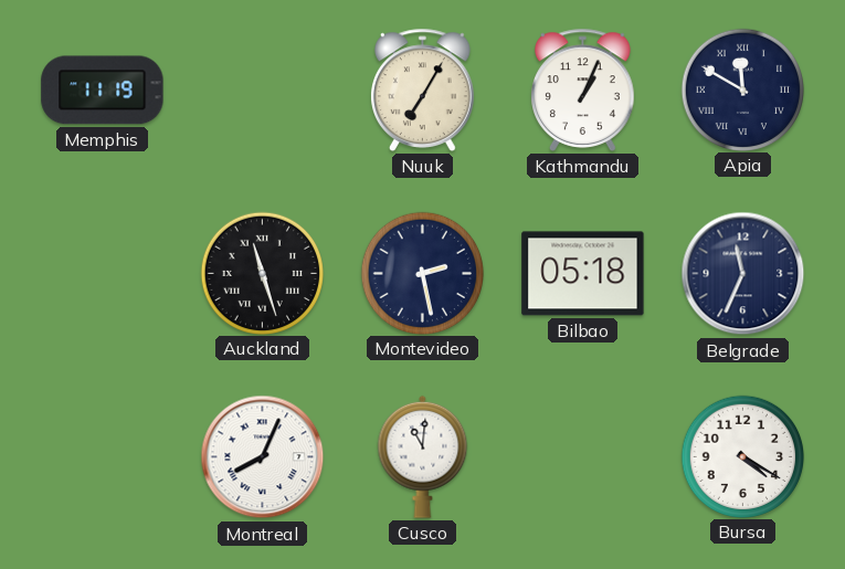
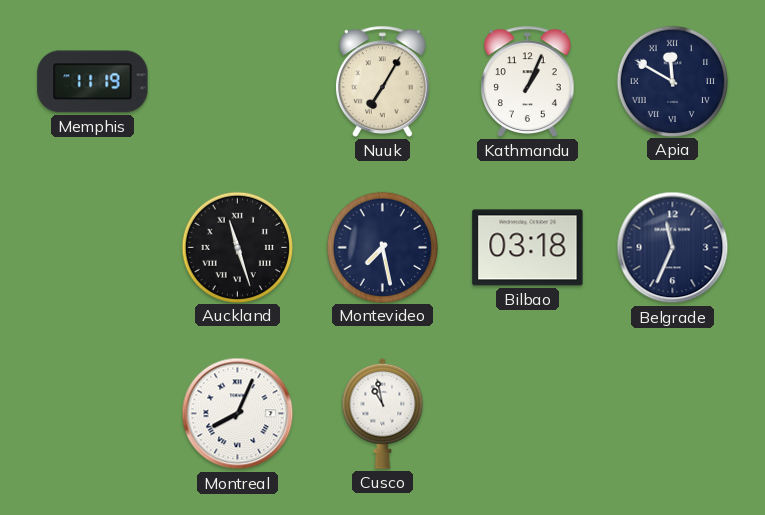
Montevideo: 2:28 -> 7:28
Bilbao: 05:18 -> 03:18
Cusco: 11:01 -> 10:58
Bursa: 4:20 -> none
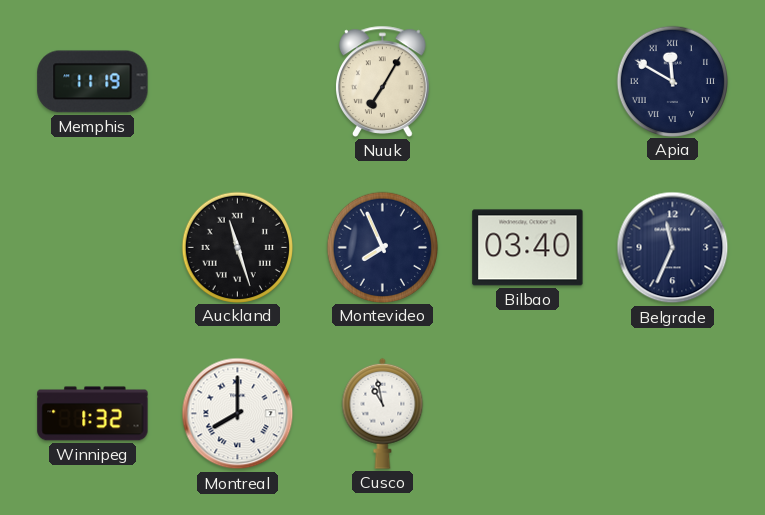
Kathmandu: 1:04 -> none
Montevideo: 7:28 -> 7:56
Bilbao: 03:18 -> 03:40
Winnipeg: none -> 1:32
Montreal: 8:04 -> 8:00
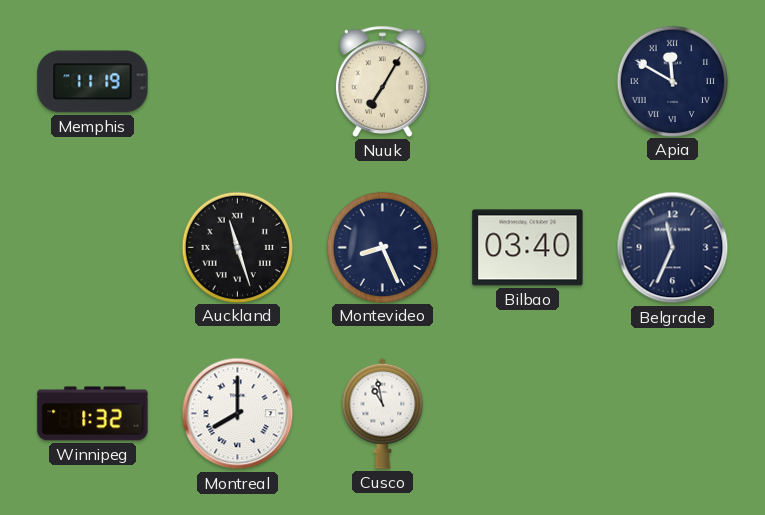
Montevideo: 7:56 -> 8:26
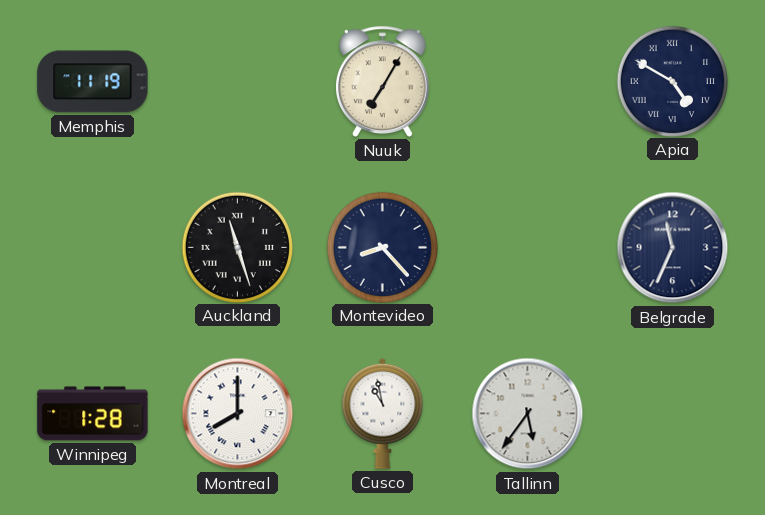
Apia: 11:50 -> 4:50
Montevideo: 8:26 -> 8:23
Bilbao: 03:40 -> none
Winnipeg: 1:32 -> 1:28
Tallinn: none -> 5:36
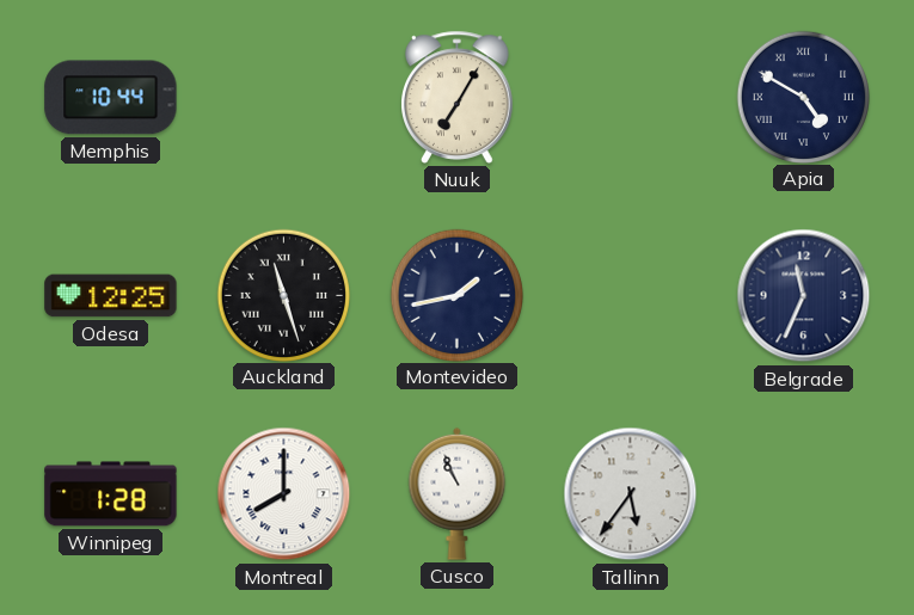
Memphis: 11:19 -> 10:44
Odesa: none -> 12:25
Montevideo: 8:23 -> 1:43
Cusco: 10:58 -> 10:56
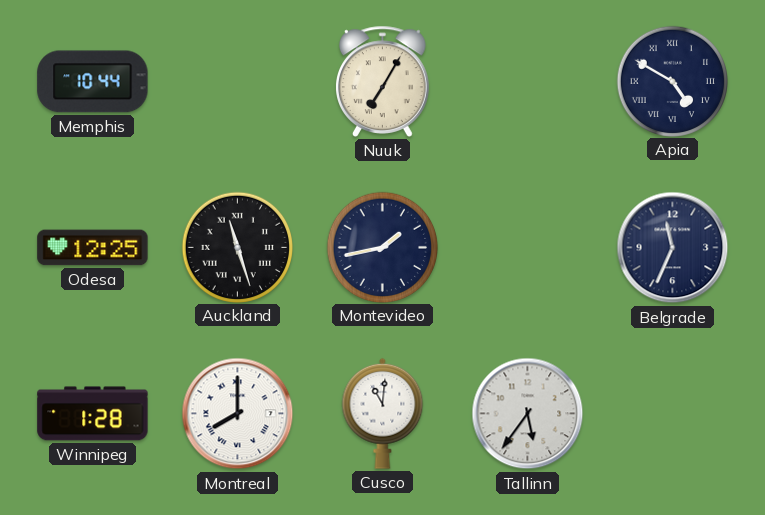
Cusco: 10:56 -> 11:01
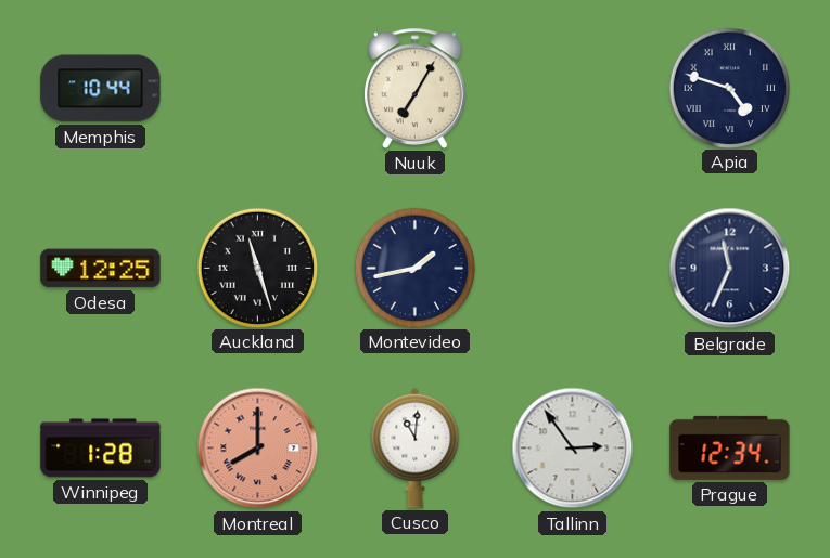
Apia: 4:50 -> 4:48
Montreal dial: white -> salmon
Tallinn: 5:36 -> 2:54
Prague: none -> 12:34
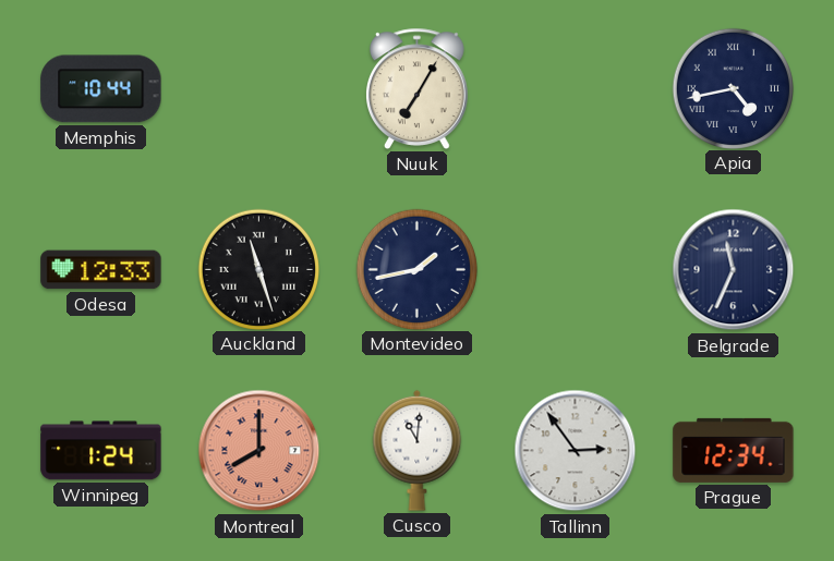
Apia: 4:48 -> 4:43
Odesa: 12:25 -> 12:33
Winnipeg: 1:28 -> 1:24
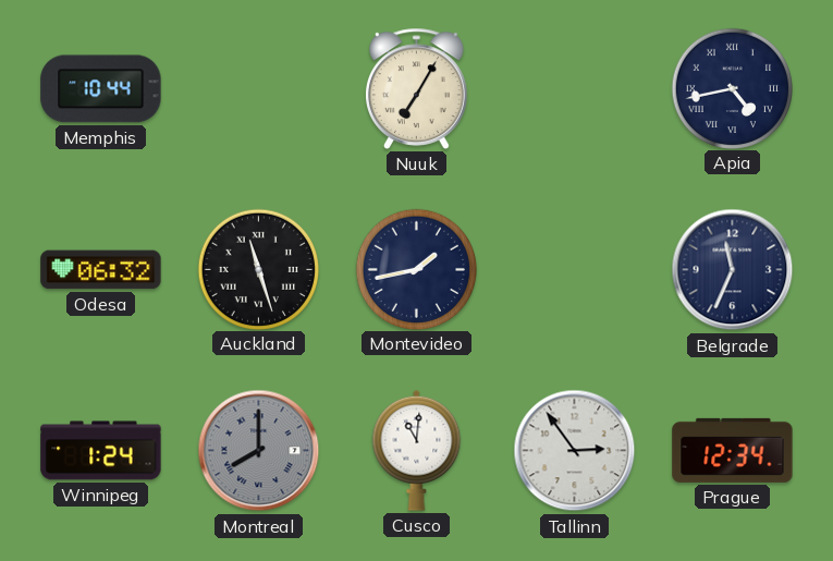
Odesa: 12:33 -> 06:32
Montreal dial: salmon -> grey
